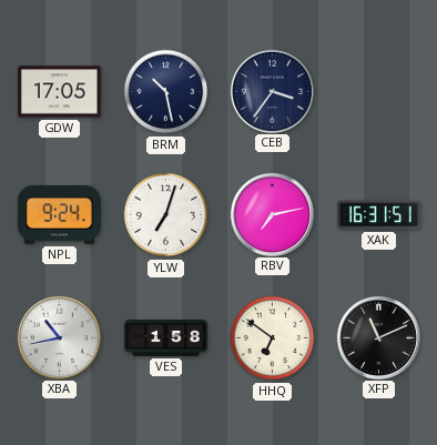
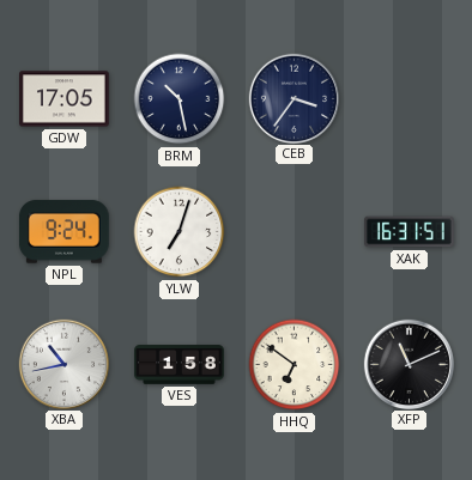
RBV: 7:13 -> none
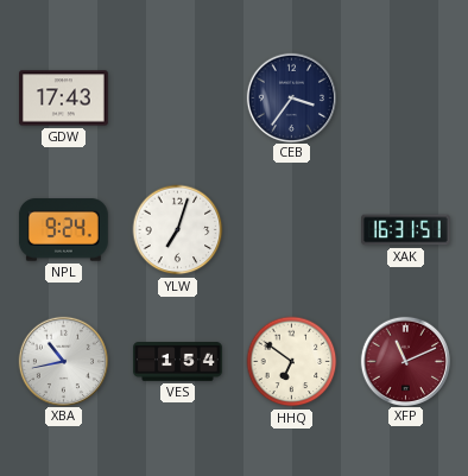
GDW: 17:05 -> 17:43
BRM: 10:28 -> none
VES: 1:58 -> 1:54
XFP dial: black -> burgundy
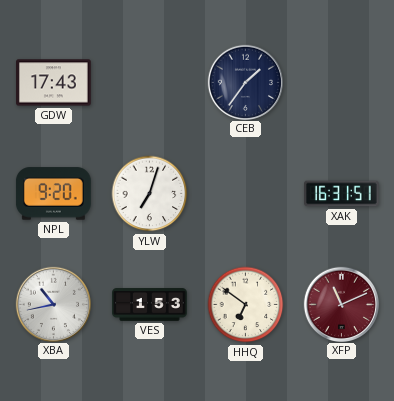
CEB: 3:36 -> 1:36
NPL: 9:24 -> 9:20
VES: 1:54 -> 1:53
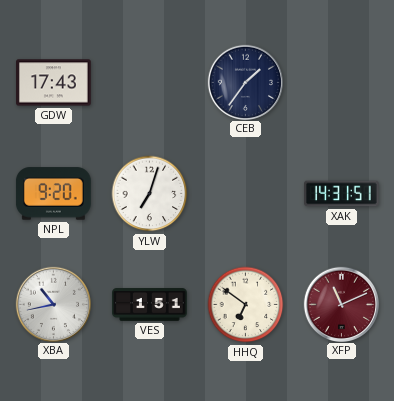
XAK: 16:31 -> 14:31
VES: 1:53 -> 1:51
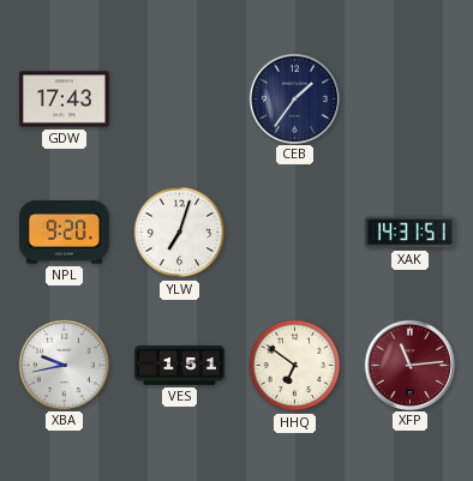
XBA: 10:43 -> 9:43
XFP: 11:11 -> 11:14
